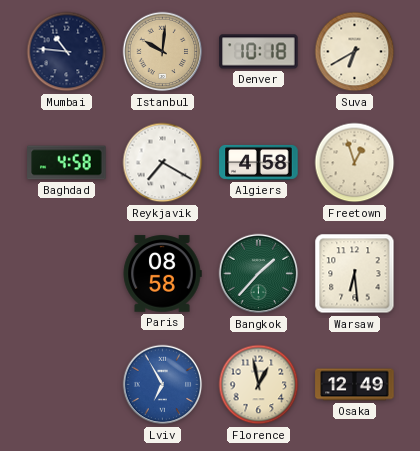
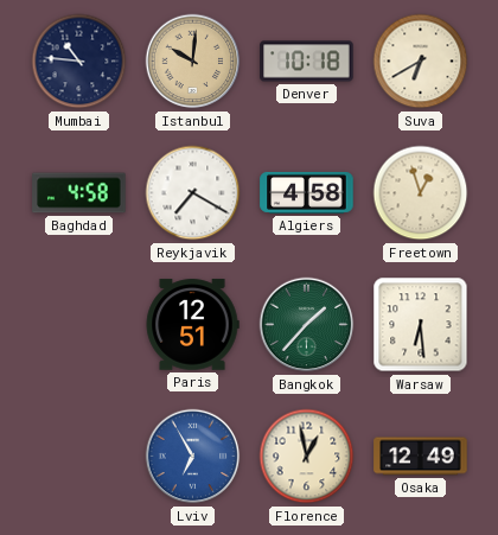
Paris: 08:58 -> 12:51
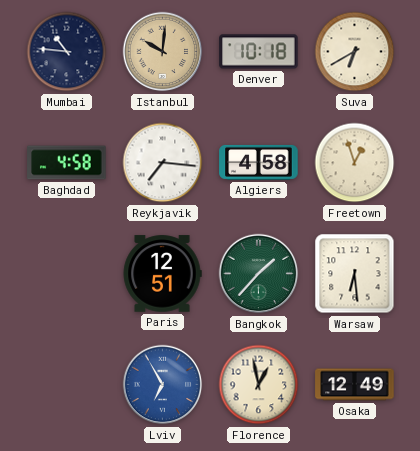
Reykjavik: 7:20 -> 7:16
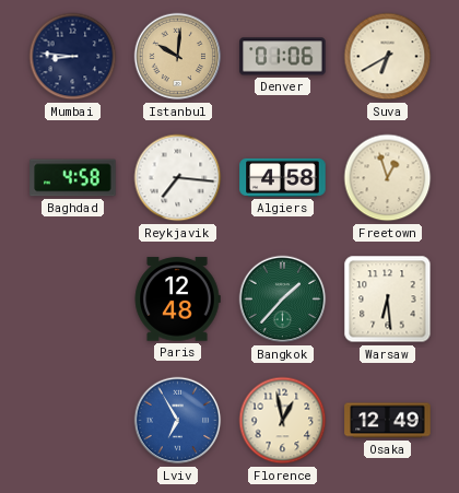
Mumbai: 10:46 -> 8:46
Denver: 10:18 -> 01:06
Paris: 12:51 -> 12:48
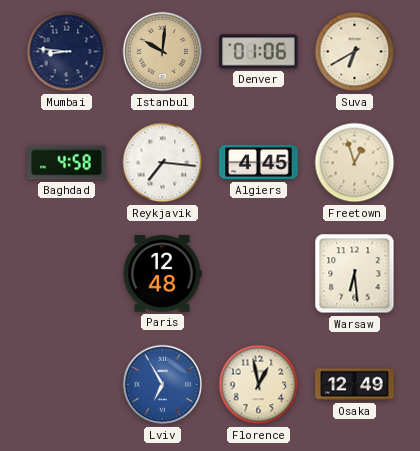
Algiers: 4:58 -> 4:45
Bangkok: 1:37 -> none
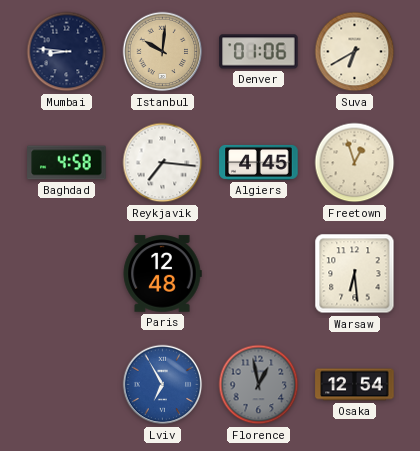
Florence dial: cream -> grey
Osaka: 12:49 -> 12:54
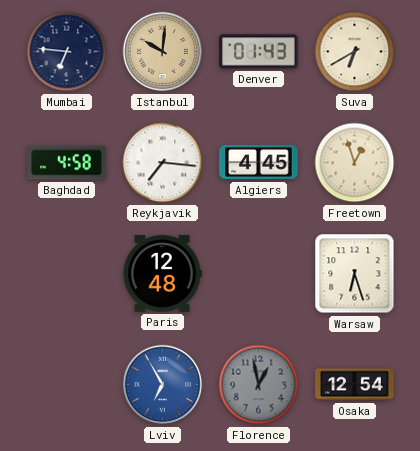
Mumbai: 8:46 -> 6:46
Denver: 01:06 -> 01:43
Warsaw: 6:29 -> 6:27
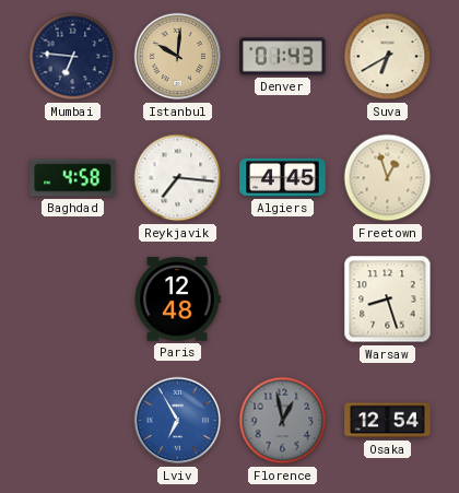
Warsaw: 6:27 -> 8:27
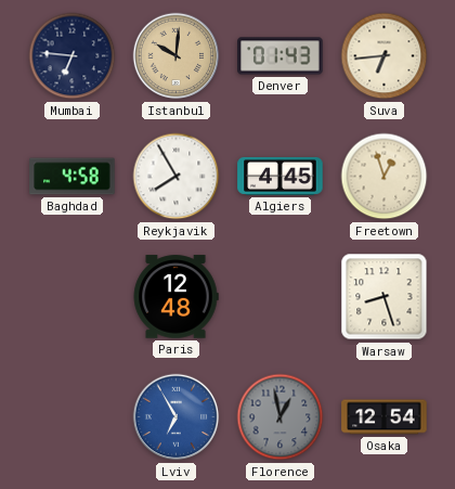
Suva: 6:40 -> 6:44
Reykjavik: 7:16 -> 7:55
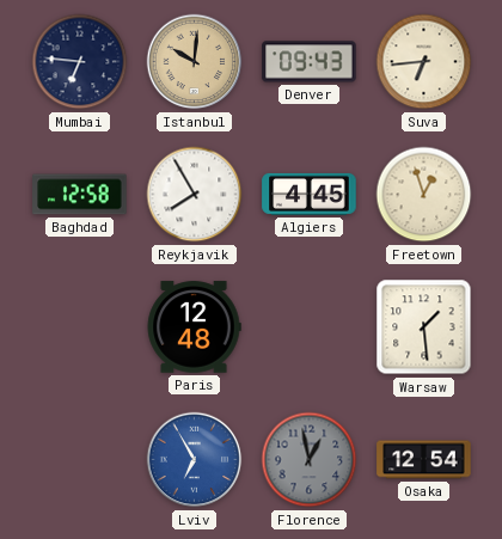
Denver: 01:43 -> 09:43
Baghdad: 4:58 -> 12:58
Warsaw: 8:27 -> 1:29
